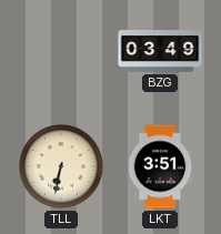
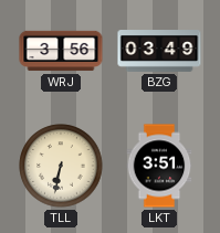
WRJ: none -> 3:56
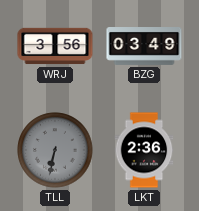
TLL dial: cream -> grey
LKT: 3:51 -> 2:36
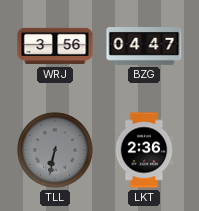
BZG: 03:49 -> 04:47
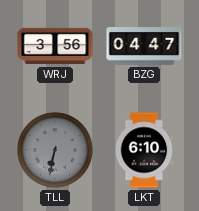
LKT: 2:36 -> 6:10
